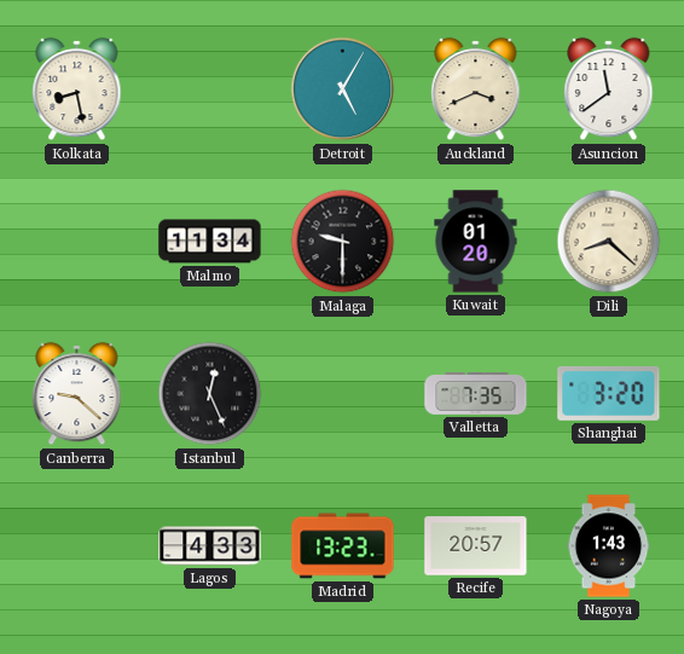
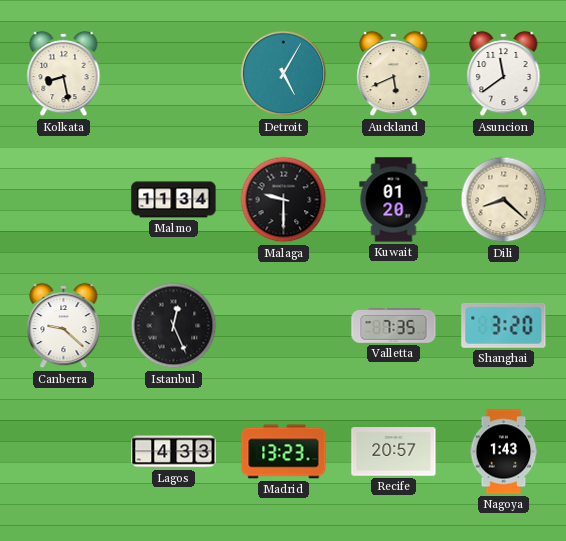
Auckland: 3:41 -> 5:41
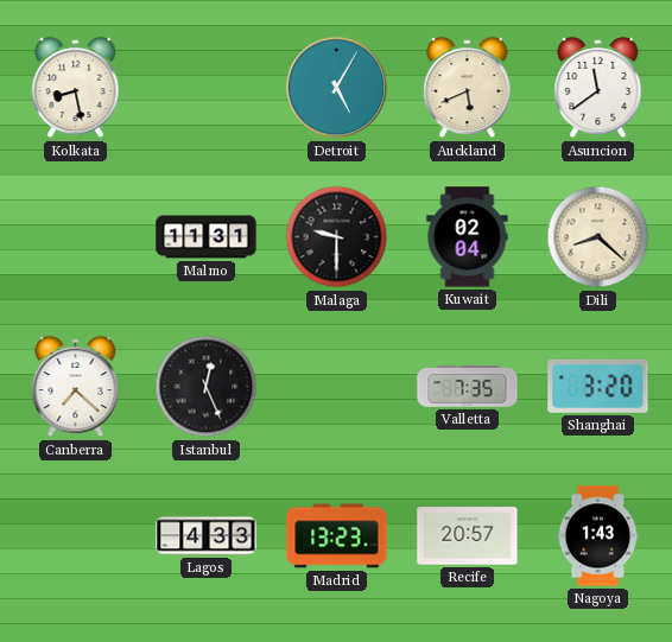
Malmo: 11:34 -> 11:31
Kuwait: 01:20 -> 02:04
Canberra: 9:22 -> 7:22
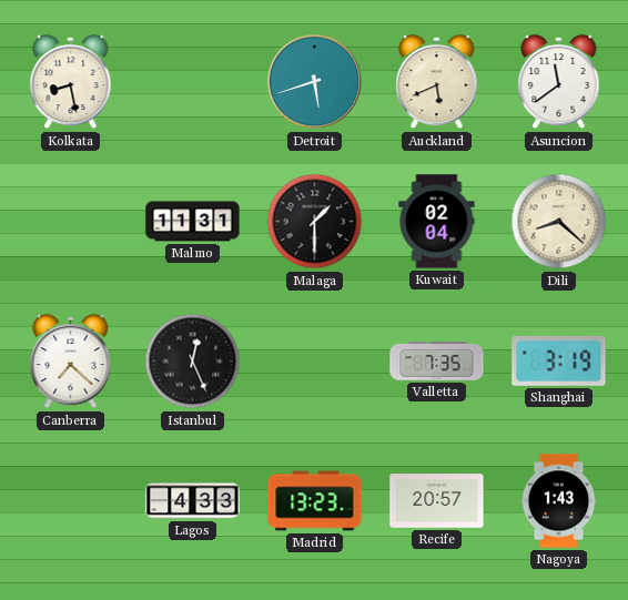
Detroit: 5:05 -> 5:42
Malaga: 9:30 -> 1:30
Shanghai: 3:20 -> 3:19
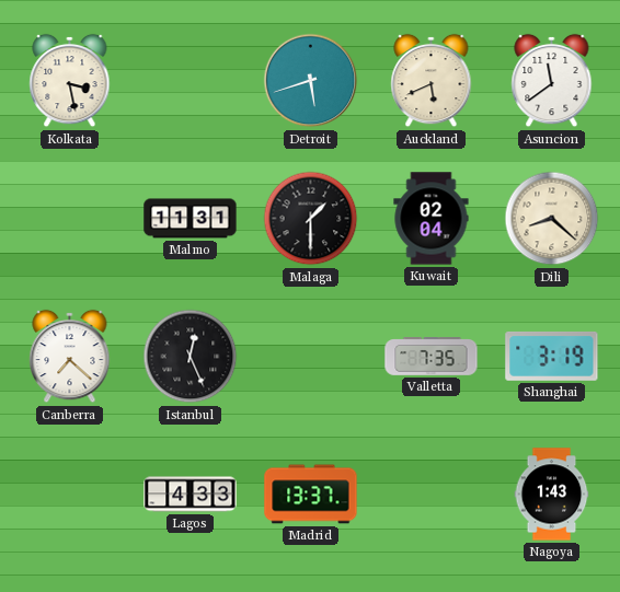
Kolkata: 8:28 -> 3:28
Madrid: 13:23 -> 13:37
Recife: 20:57 -> none
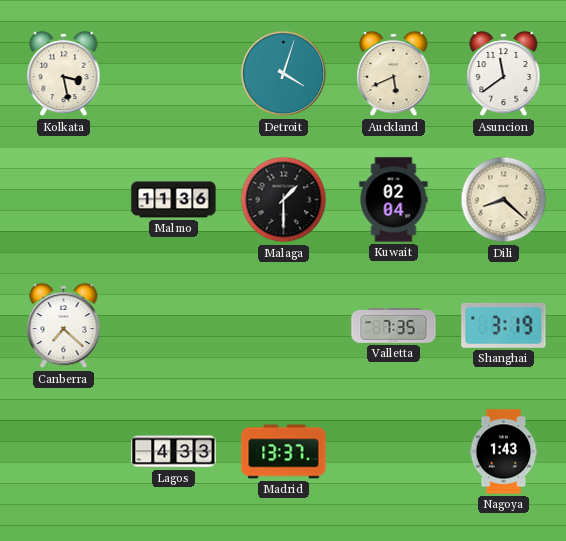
Detroit: 5:42 -> 4:03
Malmo: 11:31 -> 11:36
Istanbul: 12:26 -> none
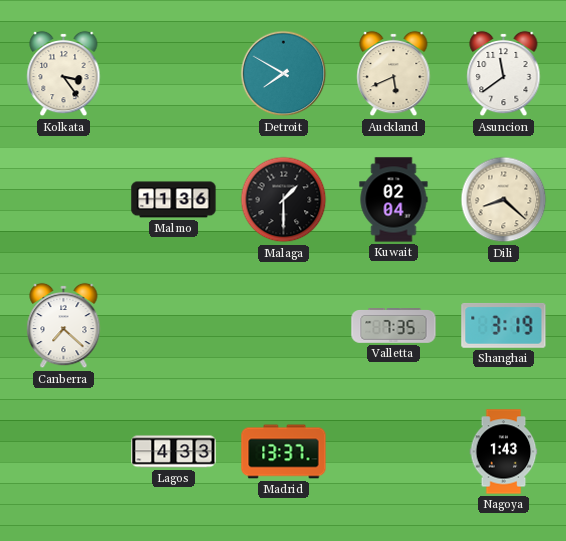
Kolkata: 3:28 -> 3:24
Detroit: 4:03 -> 7:50
